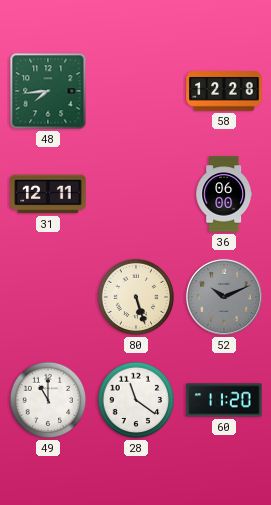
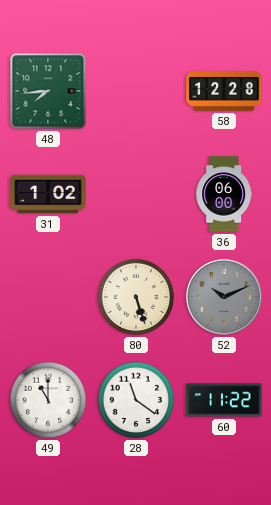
31: 12:11 -> 1:02
60: 11:20 -> 11:22
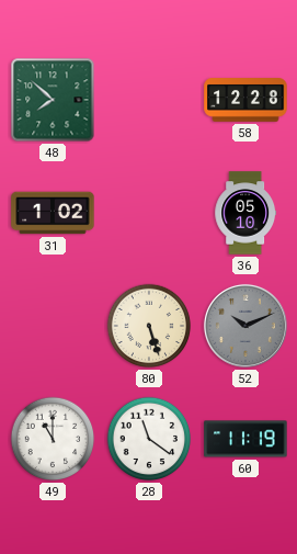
48: 7:44 -> 7:52
36: 06:00 -> 05:10
60: 11:22 -> 11:19
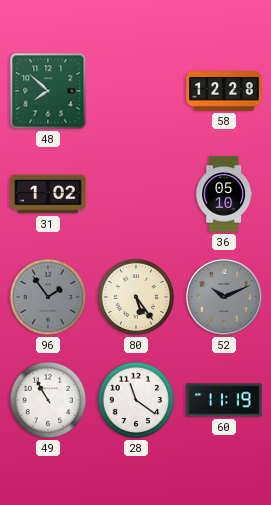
96: none -> 1:54
80: 5:27 -> 5:24
49: 11:00 -> 10:55
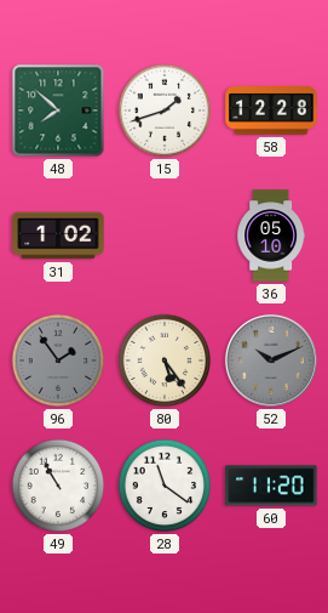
15: none -> 1:42
60: 11:19 -> 11:20
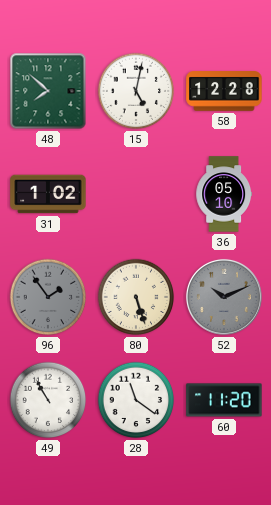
15: 1:42 -> 5:02
80: 5:24 -> 5:27
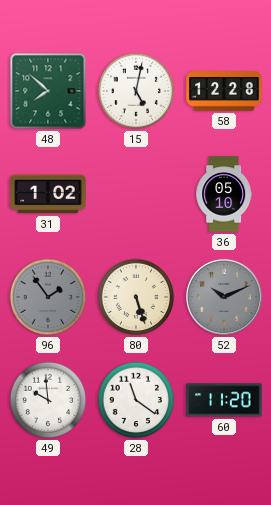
49: 10:55 -> 9:59
